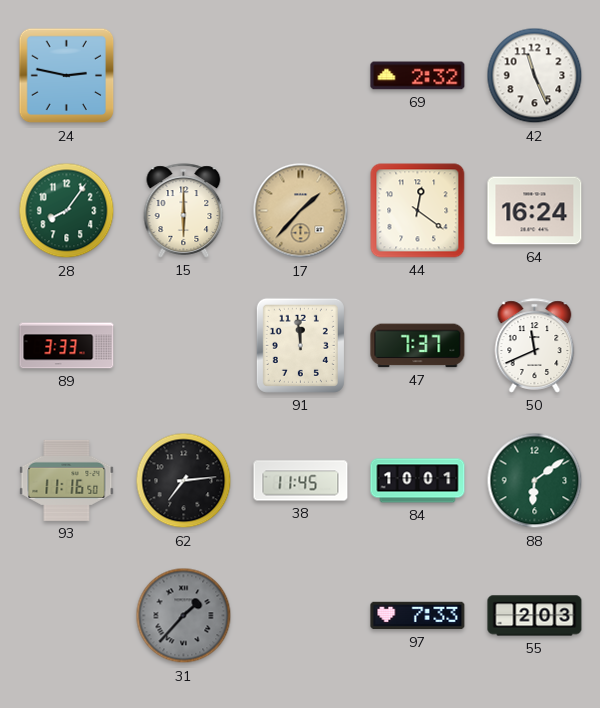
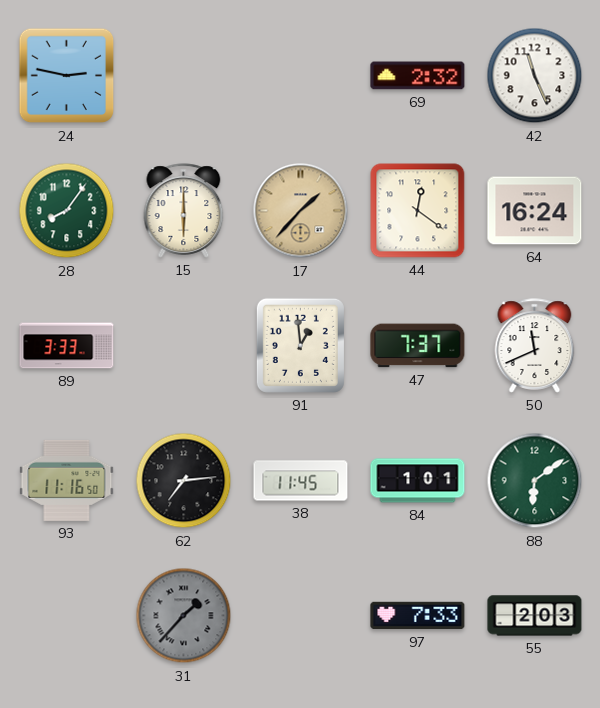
91: 11:59 -> 12:59
84: 10:01 -> 1:01
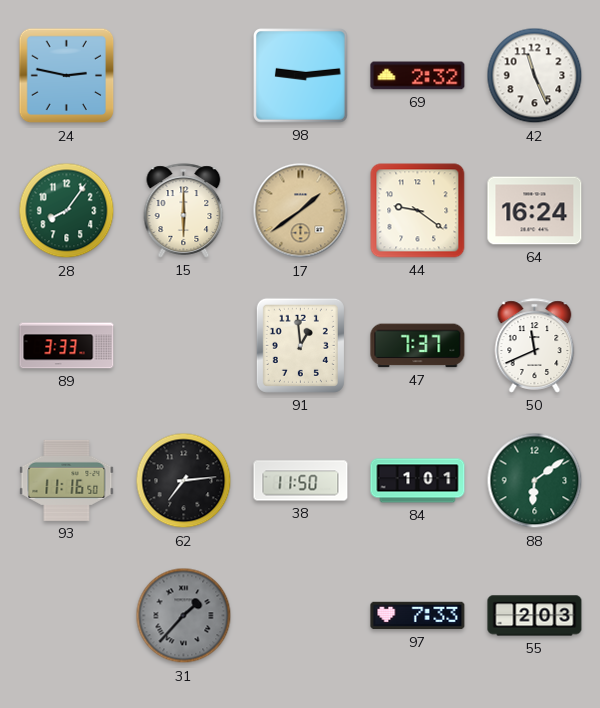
98: none -> 9:14
17: 1:37 -> 1:39
44: 12:21 -> 9:21
38: 11:45 -> 11:50
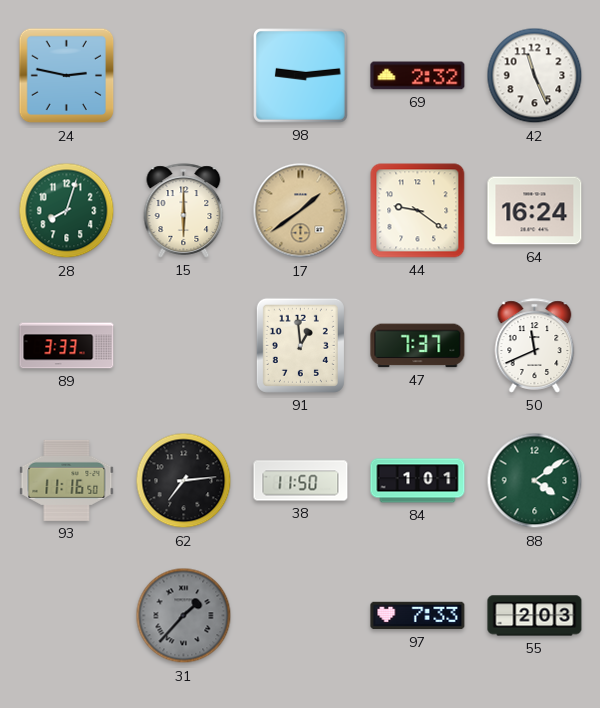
28: 8:06 -> 8:03
88: 6:09 -> 4:09
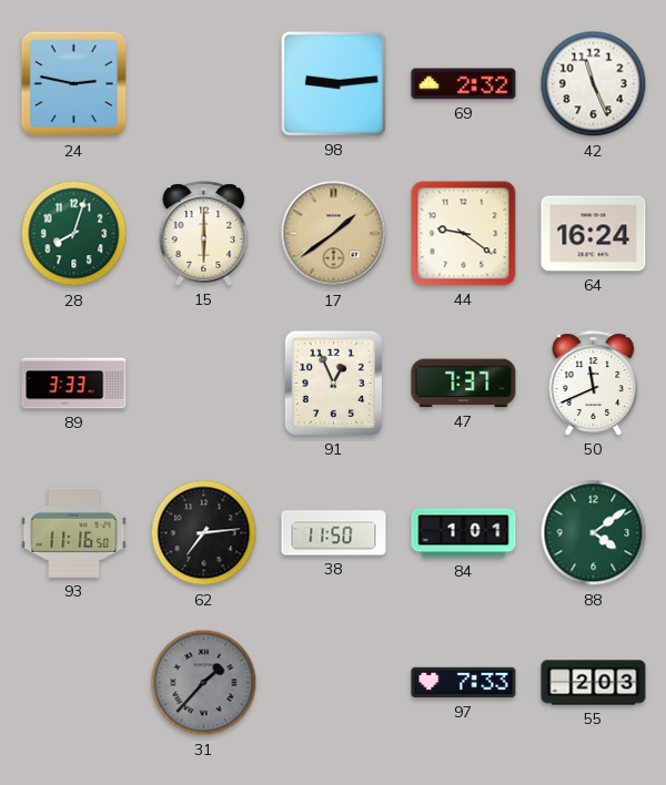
91: 12:59 -> 12:56
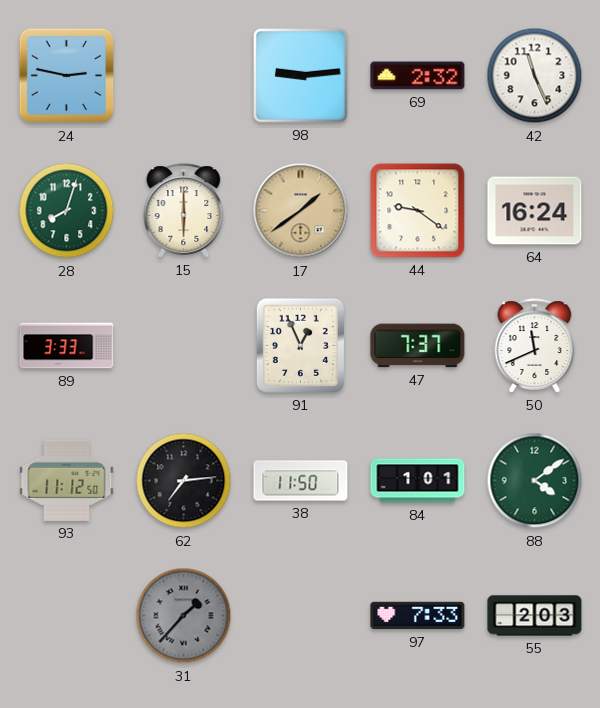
93: 11:16 -> 11:12
